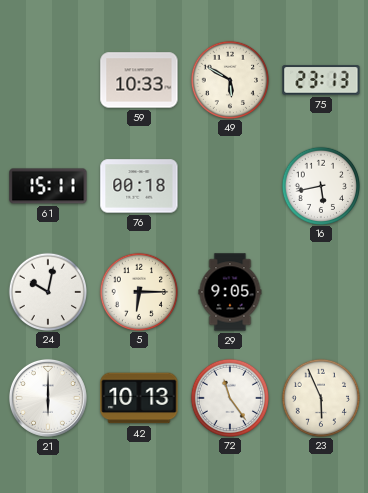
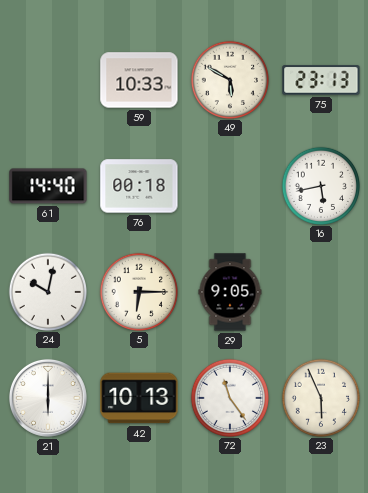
61: 15:11 -> 14:40
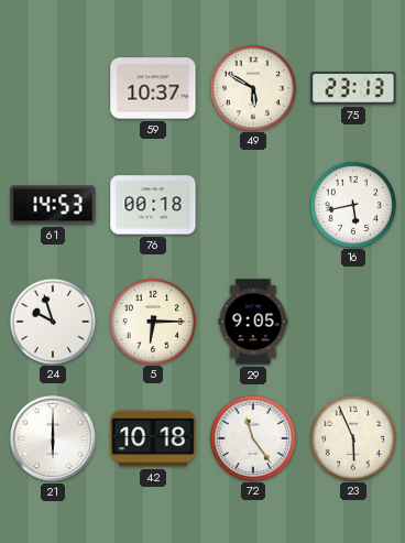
59: 10:33 -> 10:37
61: 14:40 -> 14:53
24: 10:02 -> 9:57
42: 10:13 -> 10:18
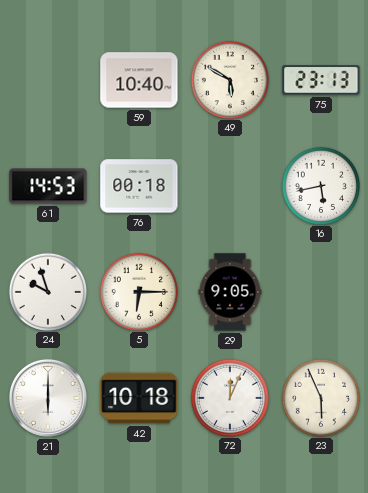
59: 10:37 -> 10:40
72: 11:24 -> 12:04
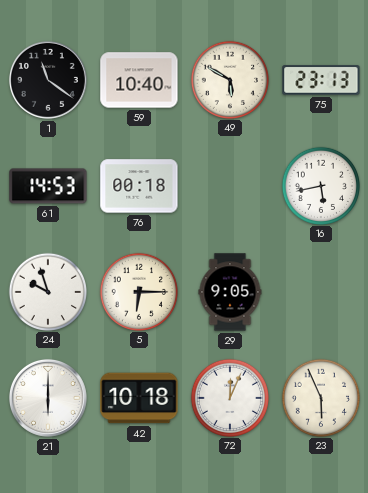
1: none -> 11:21
